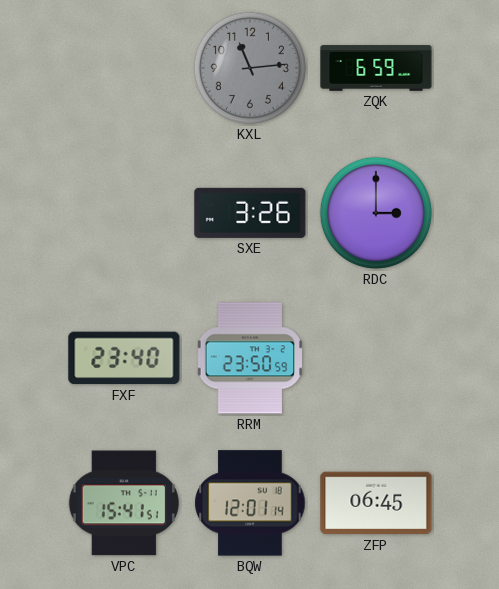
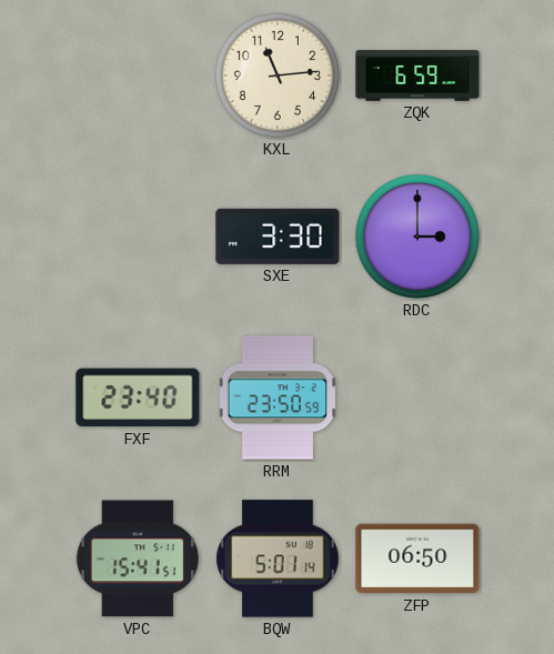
KXL dial: grey -> cream
SXE: 3:26 -> 3:30
BQW: 12:01 -> 5:01
ZFP: 06:45 -> 06:50
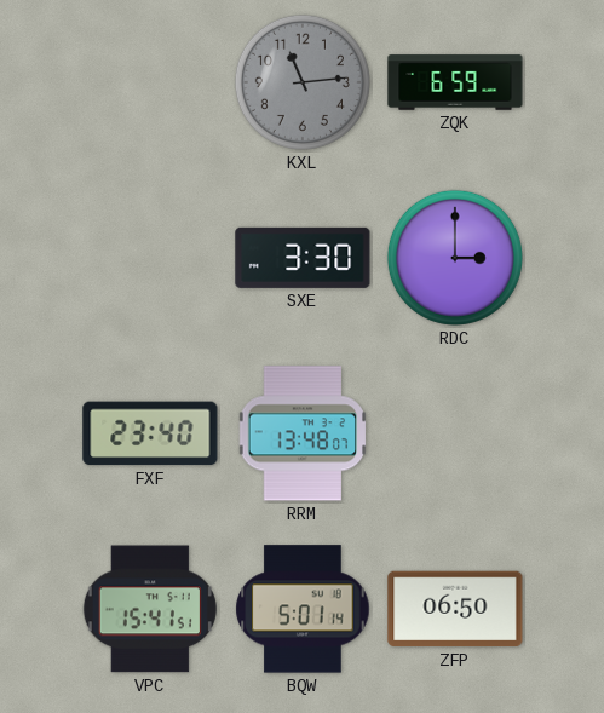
KXL dial: cream -> grey
RRM: 23:50 -> 13:48
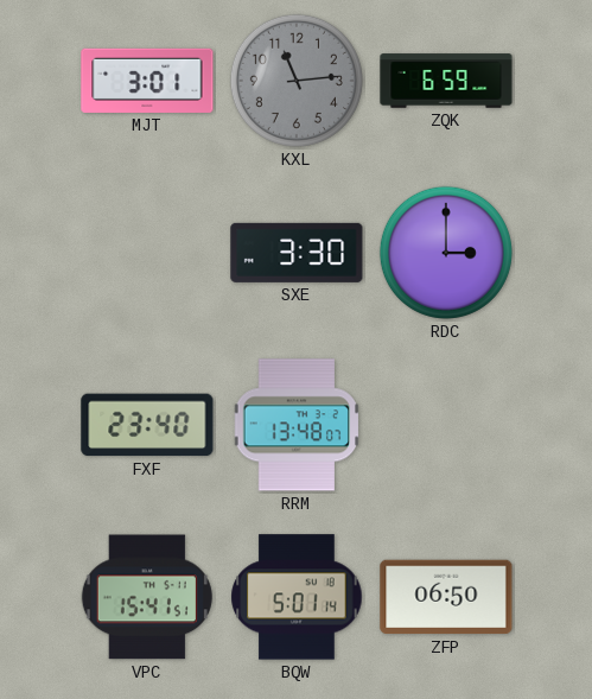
MJT: none -> 3:01
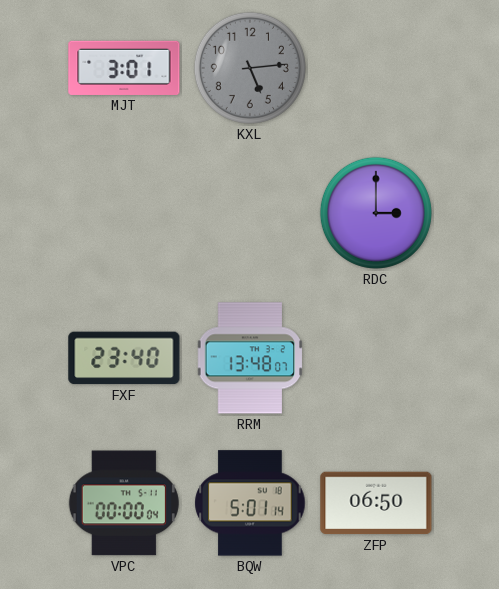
KXL: 11:14 -> 5:14
ZQK: 6:59 -> none
SXE: 3:30 -> none
VPC: 15:41 -> 00:00
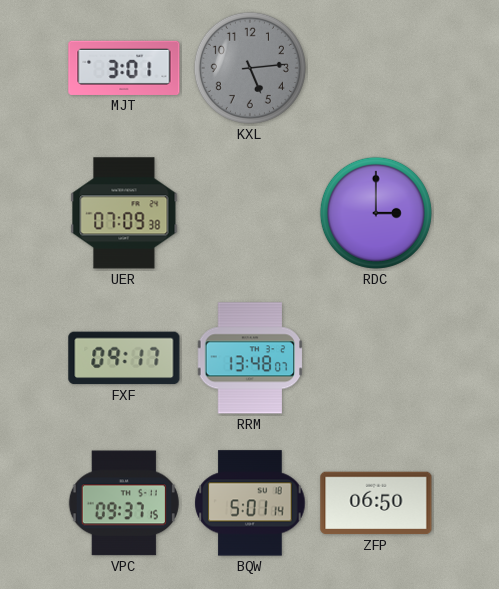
UER: none -> 07:09
FXF: 23:40 -> 09:17
VPC: 00:00 -> 09:37
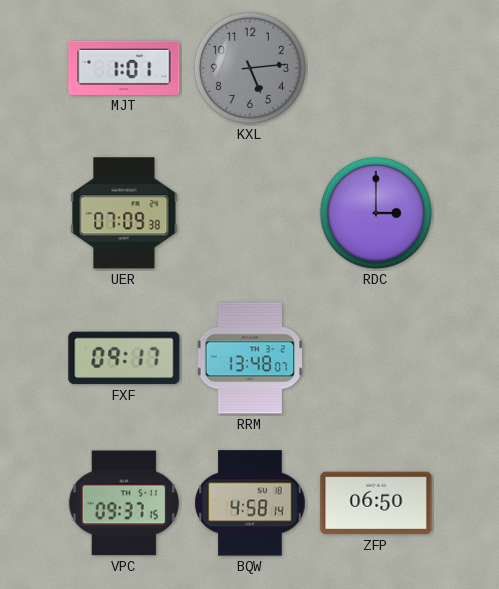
MJT: 3:01 -> 1:01
BQW: 5:01 -> 4:58
